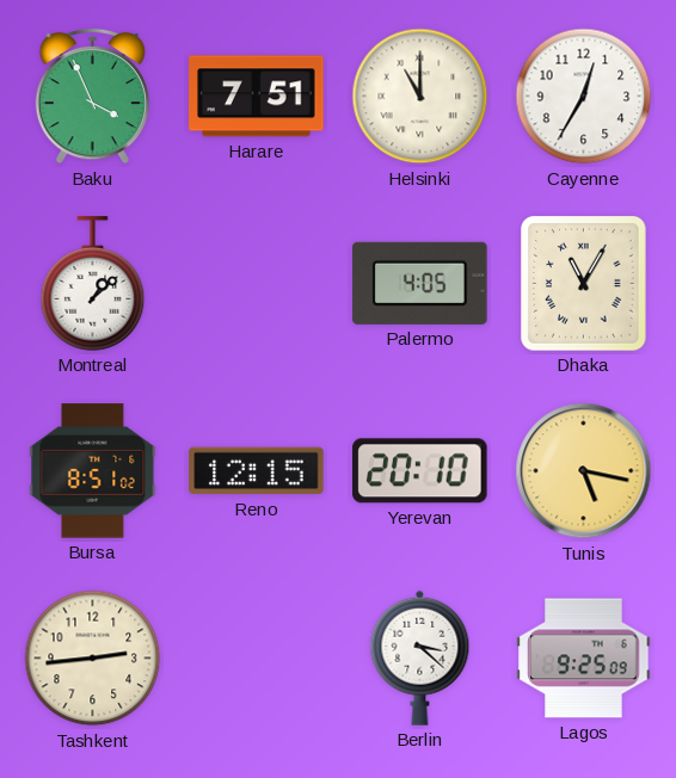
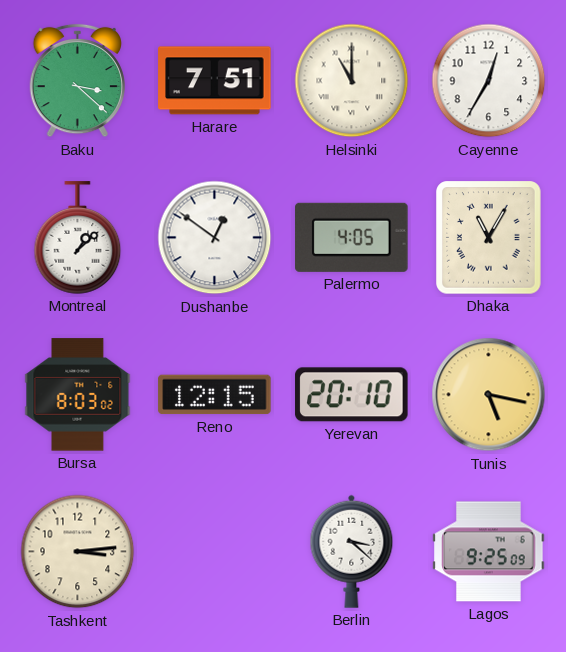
Baku: 3:56 -> 3:22
Dushanbe: none -> 12:51
Bursa: 8:51 -> 8:03
Tashkent: 2:44 -> 3:14
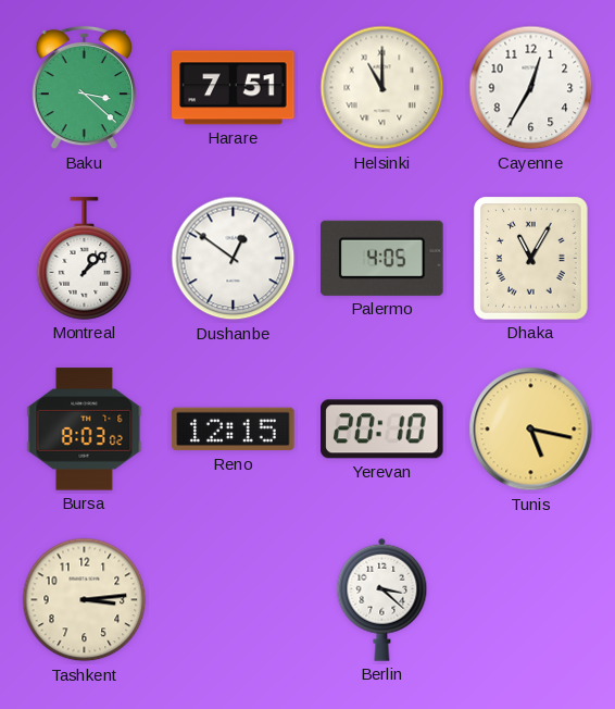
Lagos: 9:25 -> none
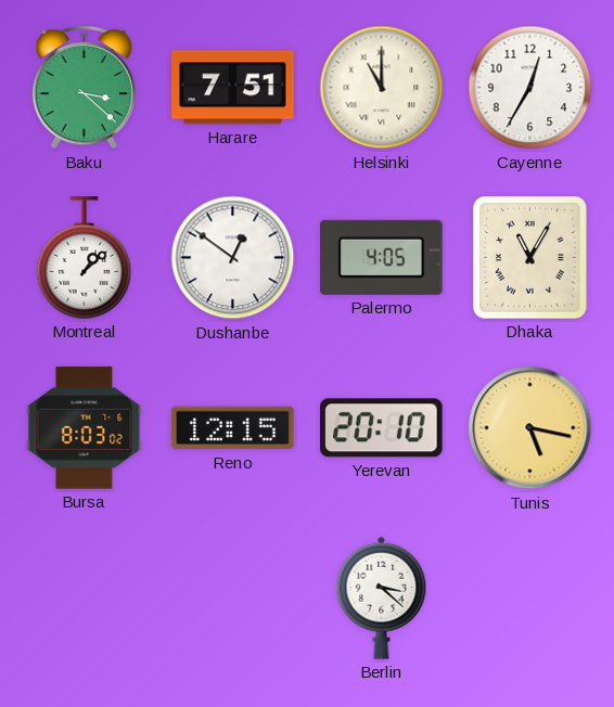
Tashkent: 3:14 -> none
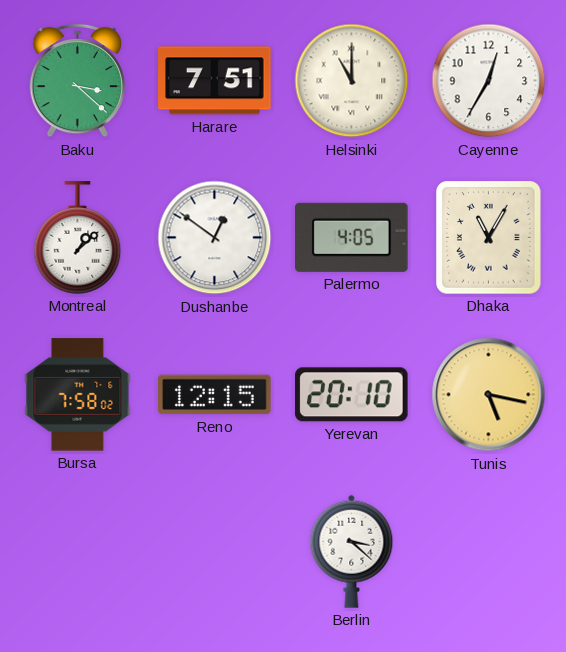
Bursa: 8:03 -> 7:58
